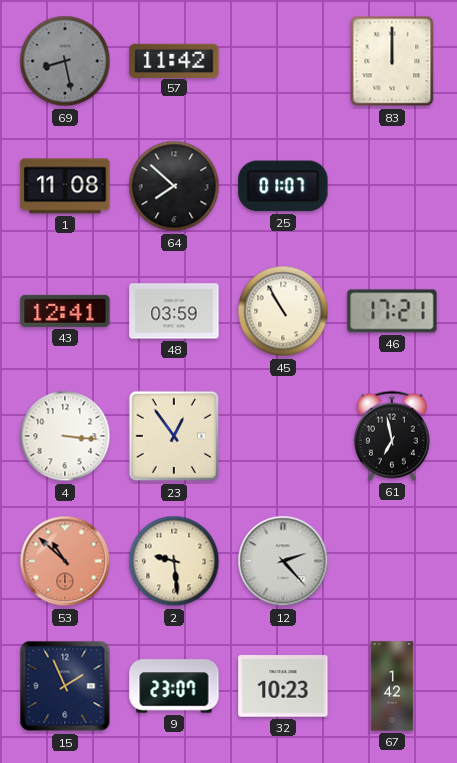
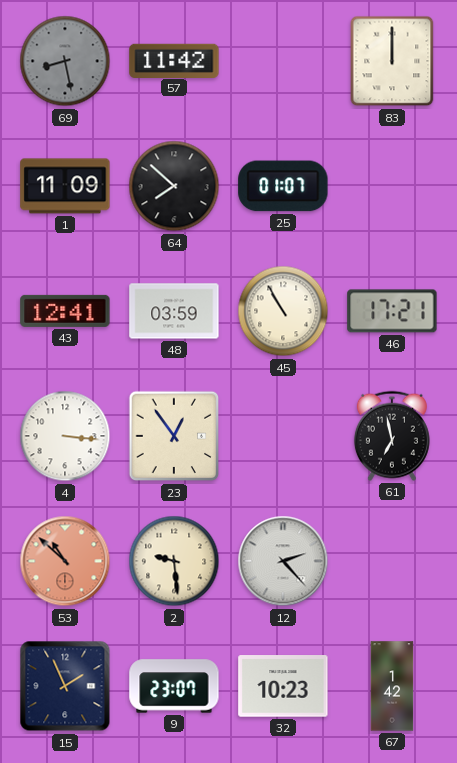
1: 11:08 -> 11:09
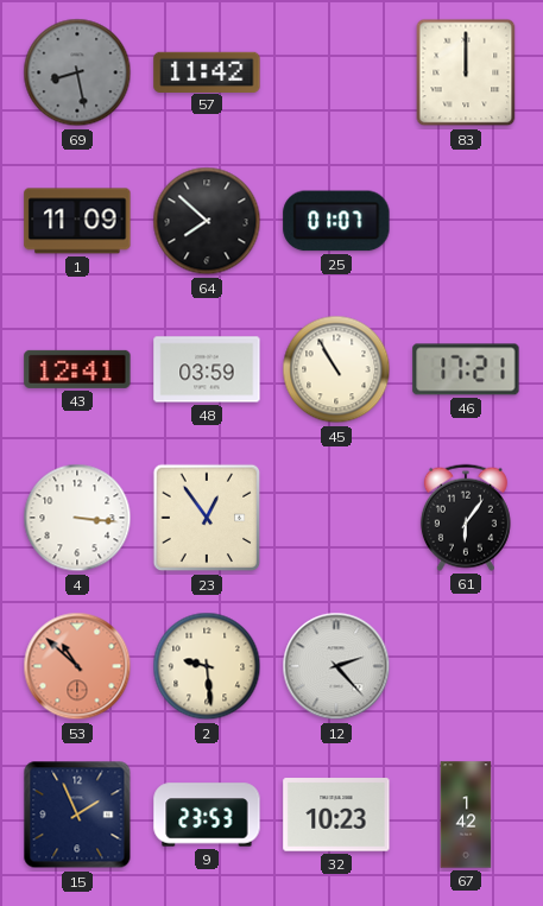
61: 6:58 -> 6:06
9: 23:07 -> 23:53
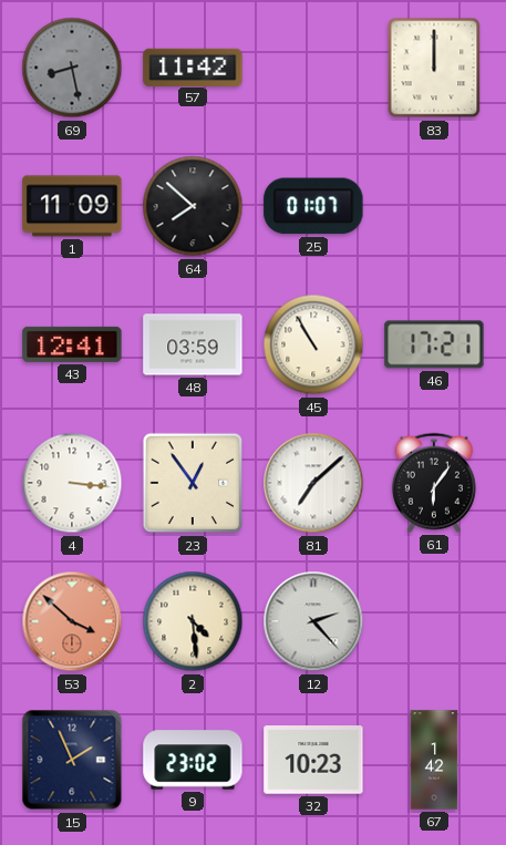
81: none -> 7:08
53: 10:52 -> 3:52
2: 9:29 -> 4:29
9: 23:53 -> 23:02
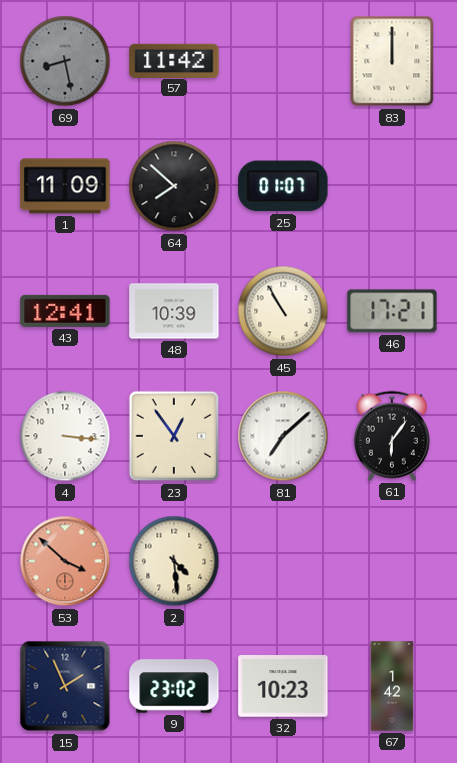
48: 03:59 -> 10:39
12: 2:23 -> none
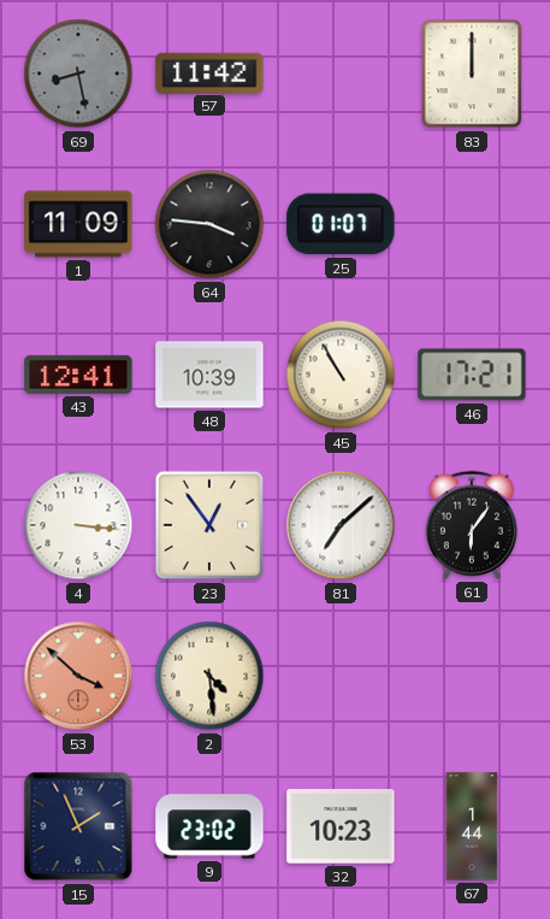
64: 7:52 -> 3:46
67: 1:42 -> 1:44
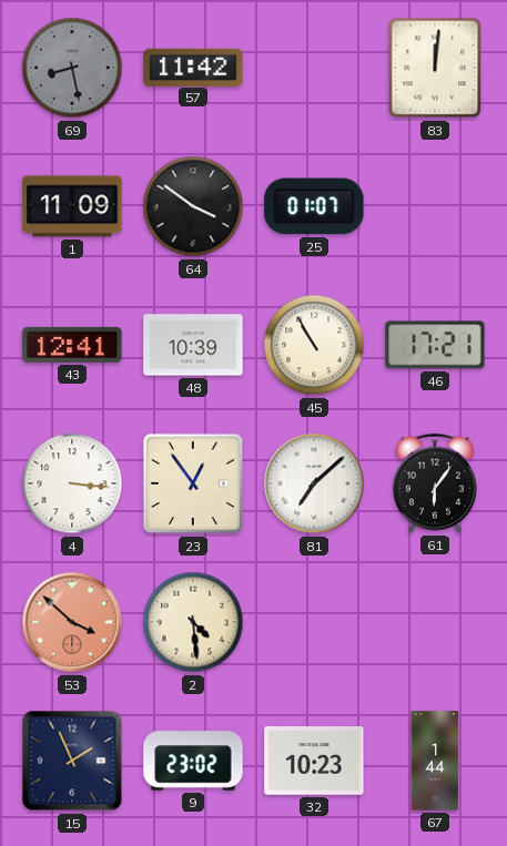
83: 12:00 -> 12:01
64: 3:46 -> 3:51
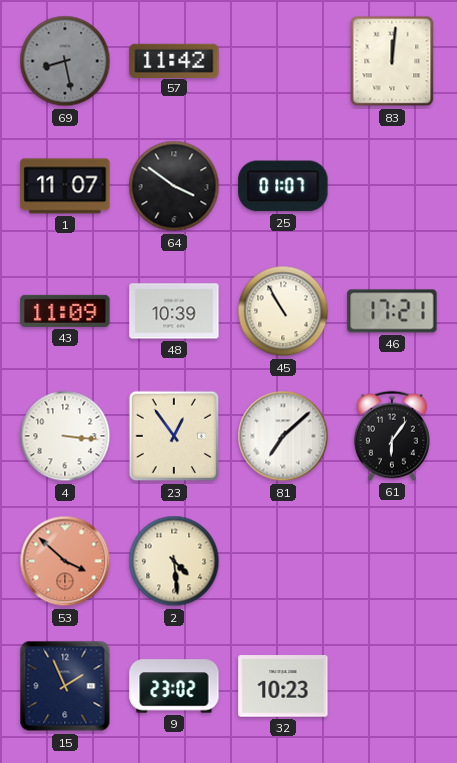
1: 11:09 -> 11:07
43: 12:41 -> 11:09
67: 1:44 -> none
